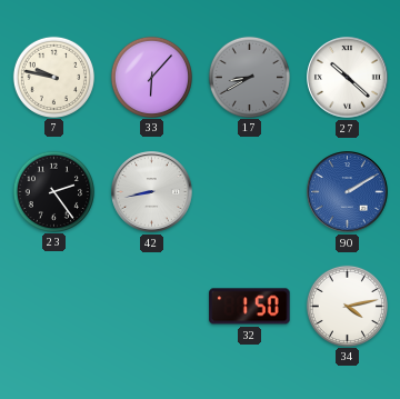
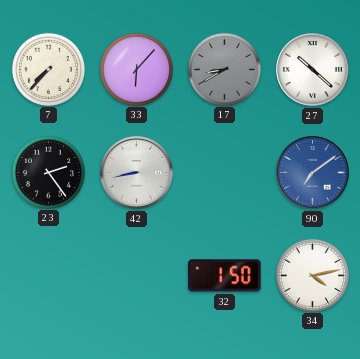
7: 9:47 -> 7:37
90: 2:10 -> 7:09
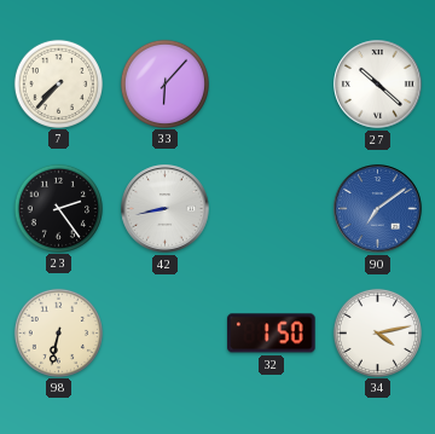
17: 8:40 -> none
98: none -> 6:32
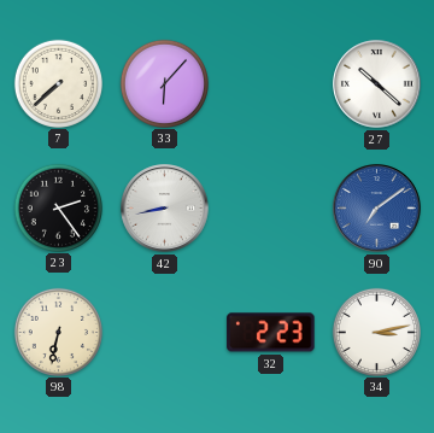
7: 7:37 -> 7:38
32: 1:50 -> 2:23
34: 4:13 -> 3:13
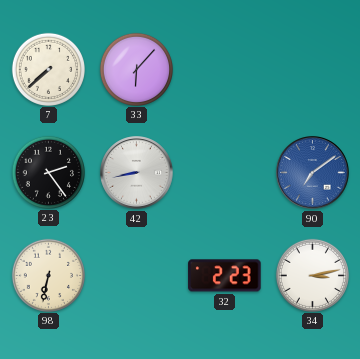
27: 10:22 -> none
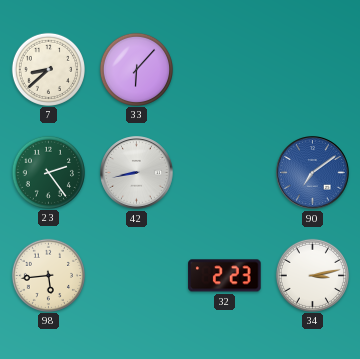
7: 7:38 -> 8:38
23 dial: black -> green
98: 6:32 -> 5:44
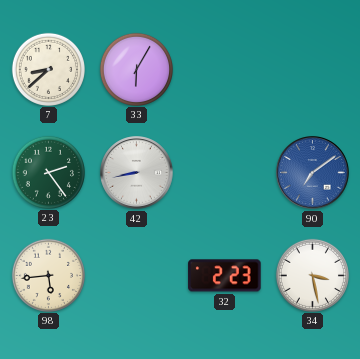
33: 6:07 -> 6:05
34: 3:13 -> 3:28
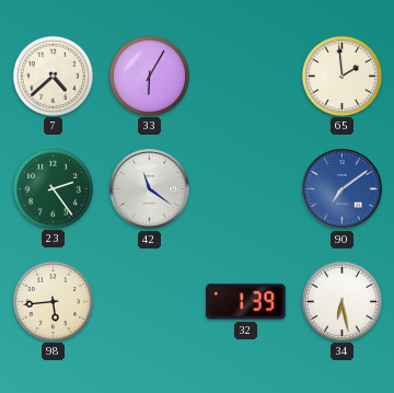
7: 8:38 -> 4:38
65: none -> 1:59
42: 8:43 -> 11:21
32: 2:23 -> 1:39
34: 3:28 -> 6:28
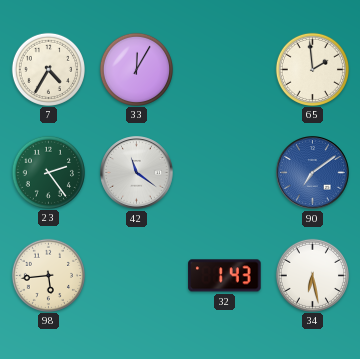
7: 4:38 -> 4:35
33: 6:05 -> 12:05
32: 1:39 -> 1:43
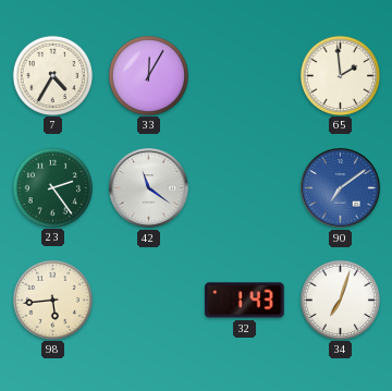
34: 6:28 -> 7:03
